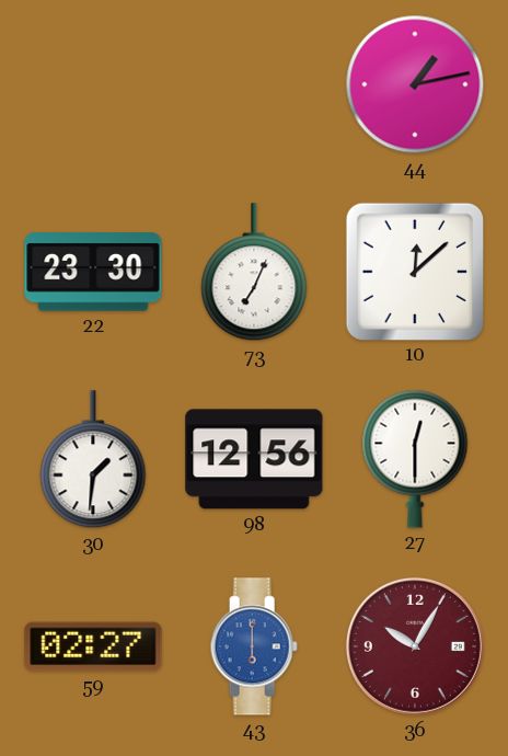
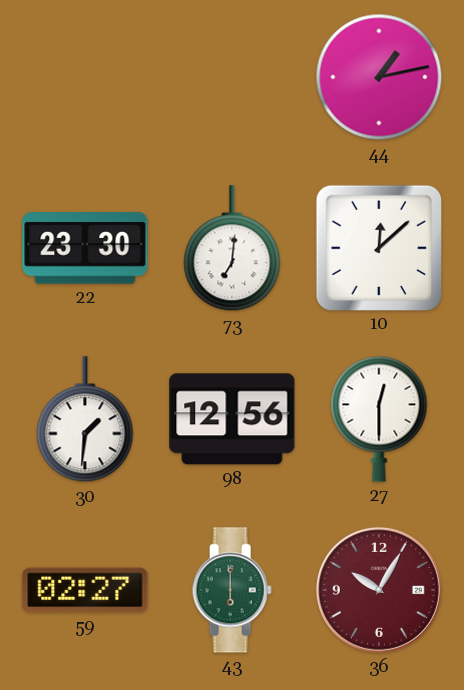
73: 7:04 -> 7:01
43 dial: blue -> green
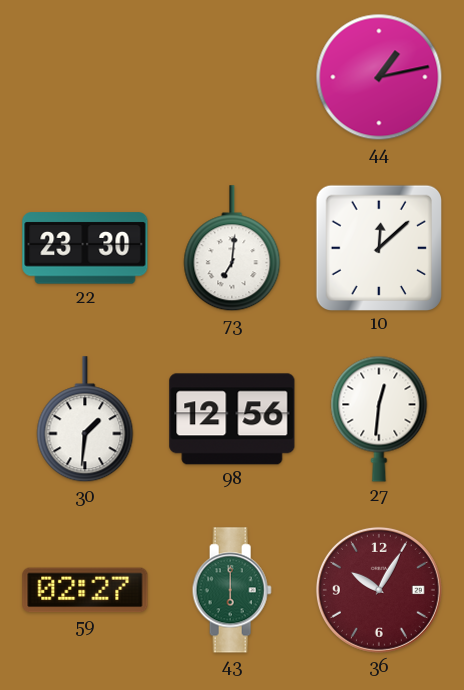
27: 12:30 -> 12:31
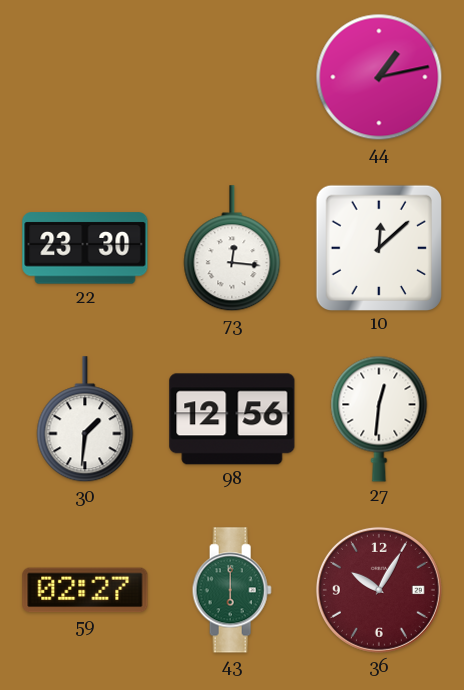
73: 7:01 -> 12:16
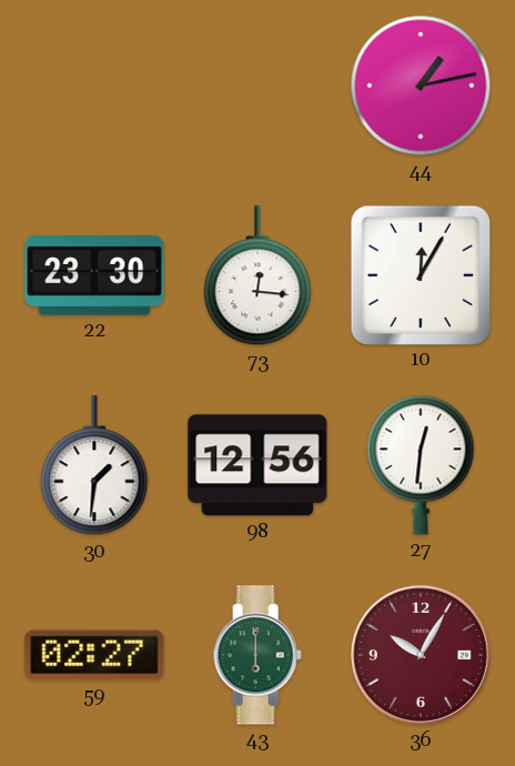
10: 12:08 -> 12:05
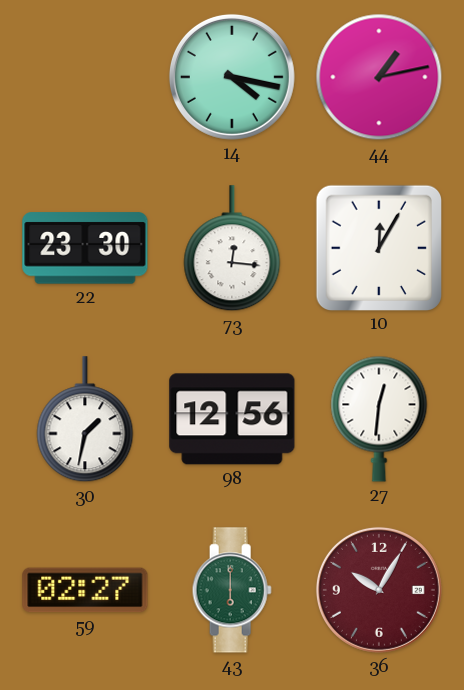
14: none -> 4:17
30: 1:31 -> 1:32
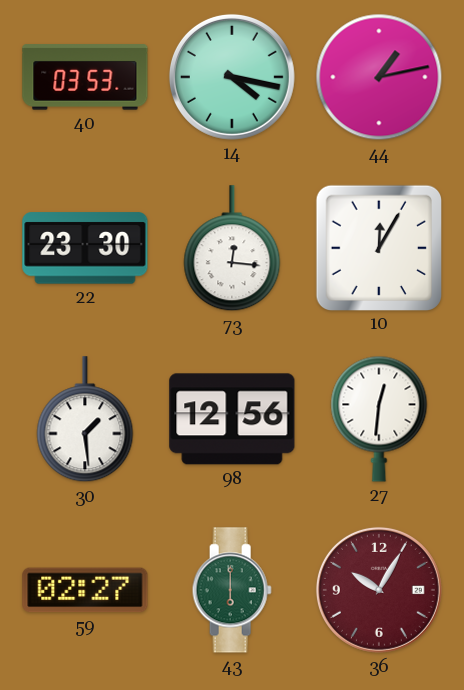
40: none -> 03:53
30: 1:32 -> 1:29
